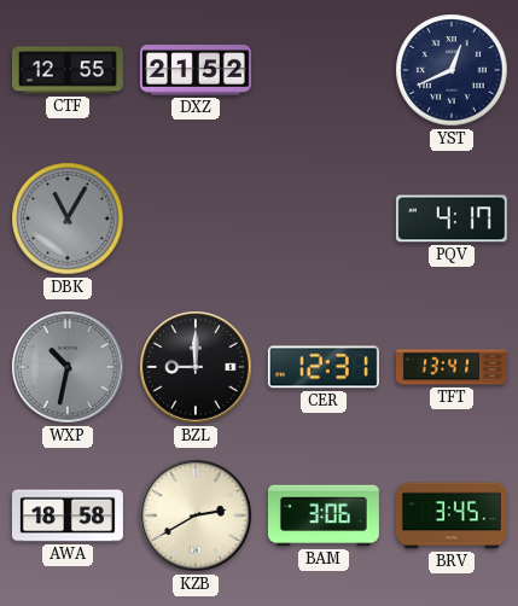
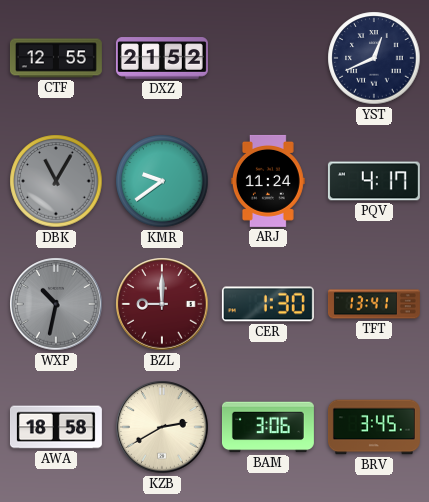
KMR: none -> 9:39
ARJ: none -> 11:24
BZL dial: black -> burgundy
CER: 12:31 -> 1:30
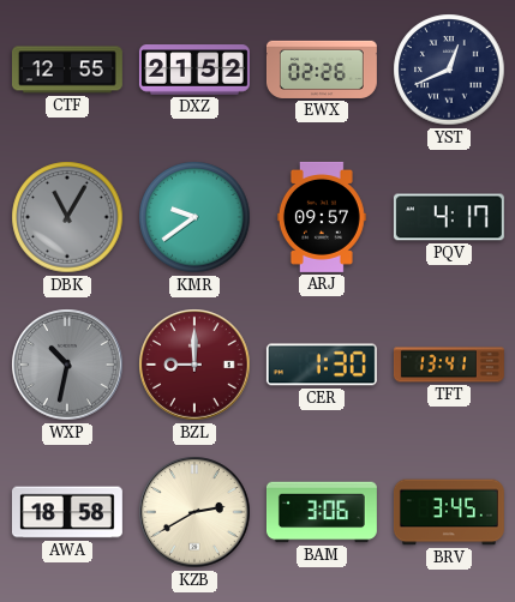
EWX: none -> 02:26
ARJ: 11:24 -> 09:57
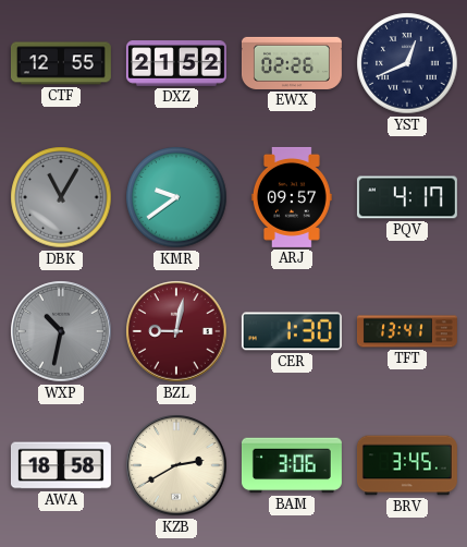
BZL: 9:00 -> 9:02
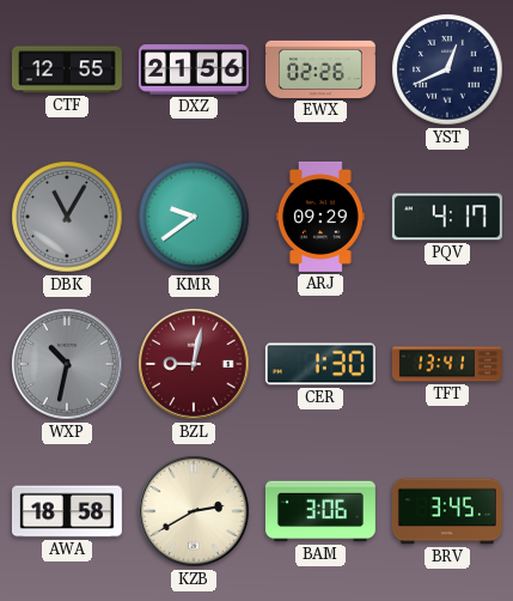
DXZ: 21:52 -> 21:56
ARJ: 09:57 -> 09:29
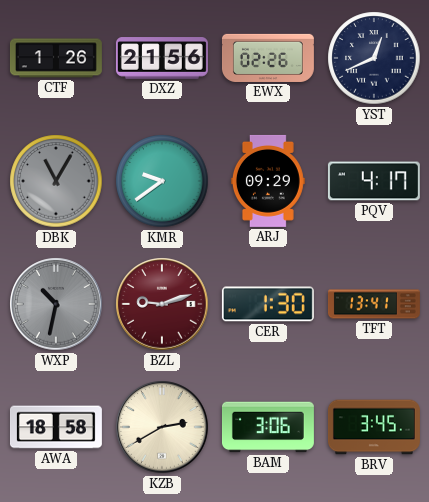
CTF: 12:55 -> 1:26
BZL: 9:02 -> 9:12
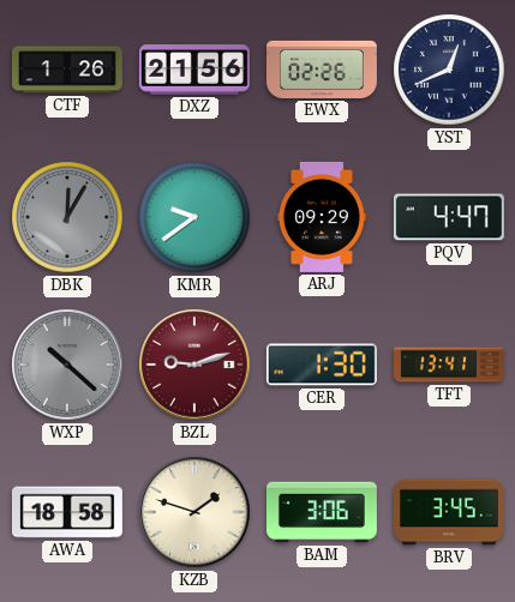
DBK: 11:05 -> 12:05
PQV: 4:17 -> 4:47
WXP: 10:32 -> 10:22
KZB: 2:40 -> 1:48
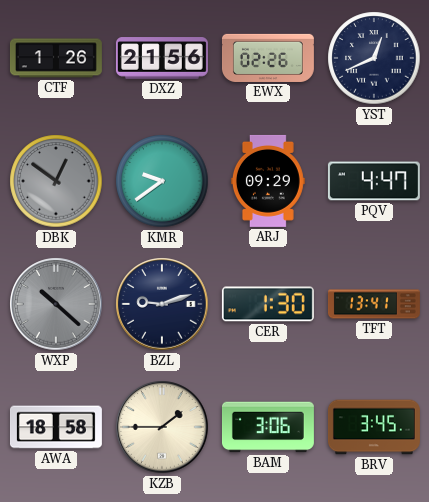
DBK: 12:05 -> 12:51
BZL dial: burgundy -> navy
KZB: 1:48 -> 1:45
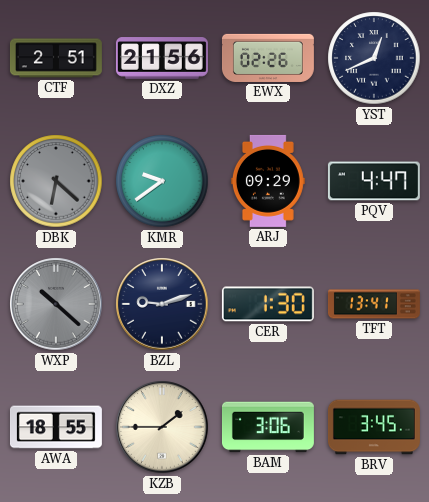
CTF: 1:26 -> 2:51
DBK: 12:51 -> 6:22
AWA: 18:58 -> 18:55
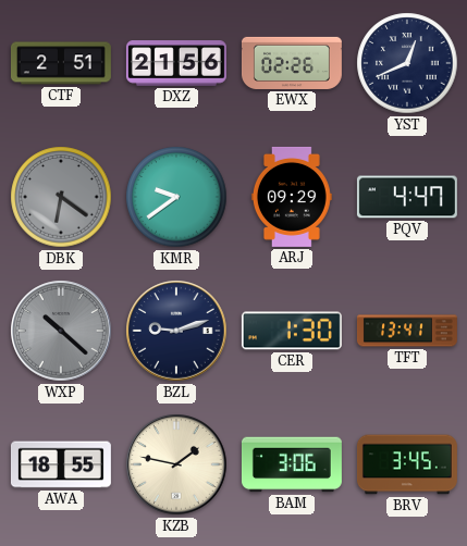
DBK: 6:22 -> 6:21
KZB: 1:45 -> 1:47
